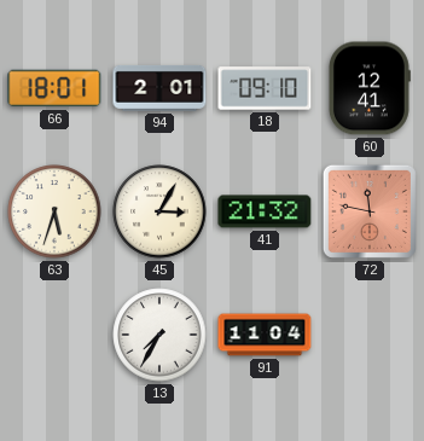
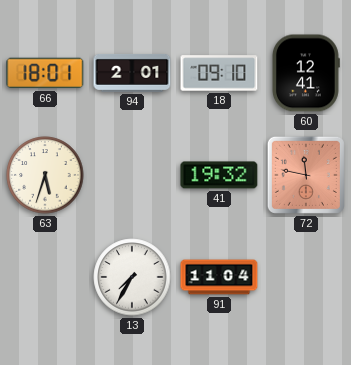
45: 3:05 -> none
41: 21:32 -> 19:32
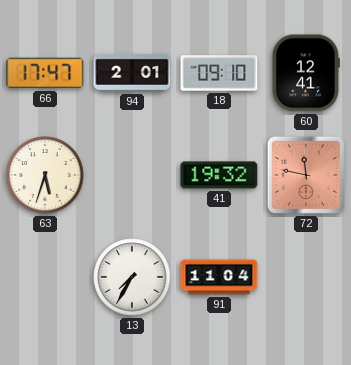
66: 18:01 -> 17:47
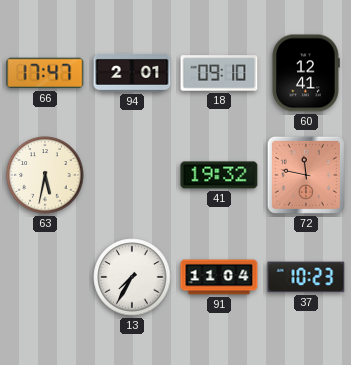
63: 5:33 -> 5:32
37: none -> 10:23
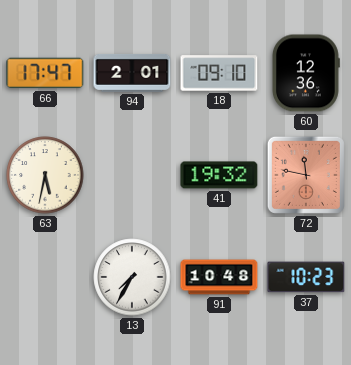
60: 12:41 -> 12:36
91: 11:04 -> 10:48
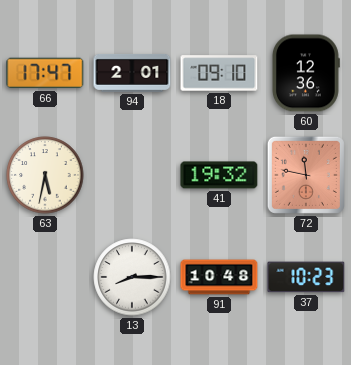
13: 7:35 -> 8:15
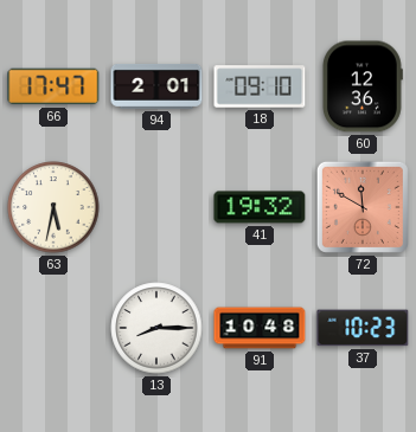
72: 11:47 -> 11:50
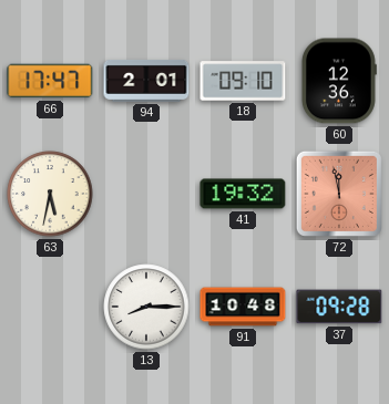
72: 11:50 -> 11:58
37: 10:23 -> 09:28
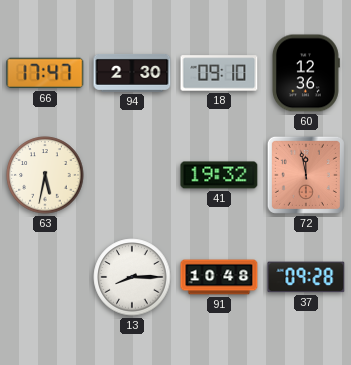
94: 2:01 -> 2:30
